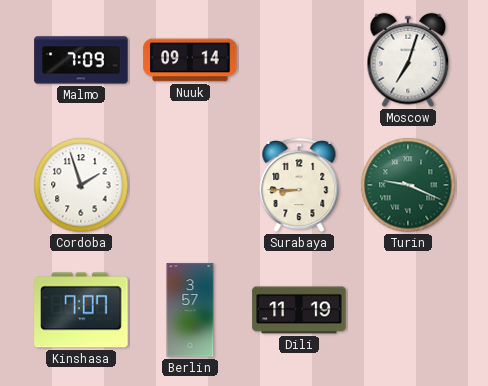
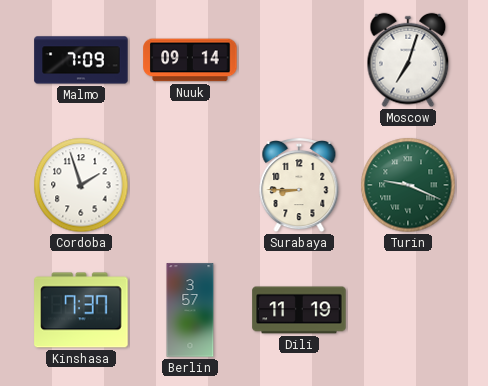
Kinshasa: 7:07 -> 7:37
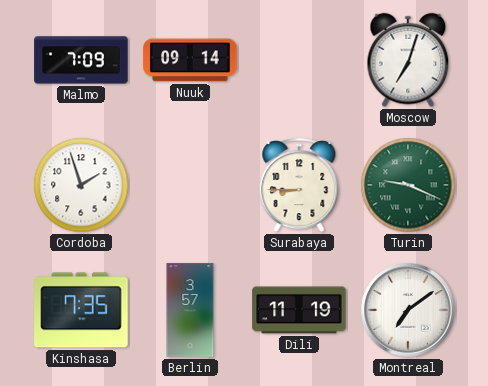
Kinshasa: 7:37 -> 7:35
Montreal: none -> 7:09
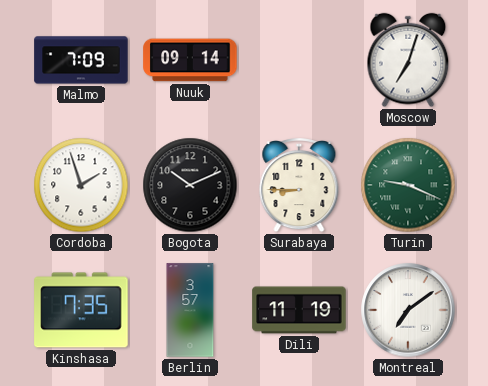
Bogota: none -> 10:11
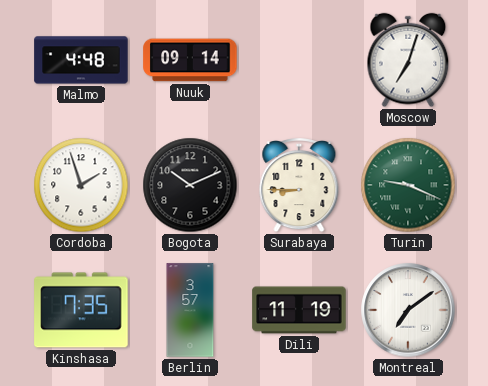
Malmo: 7:09 -> 4:48
